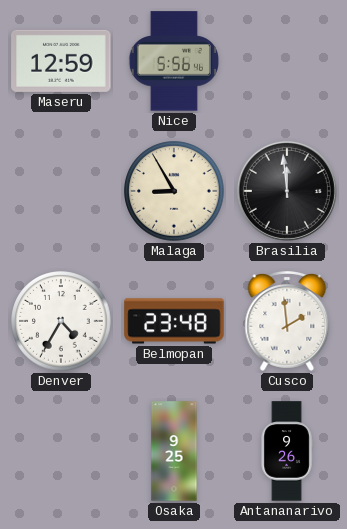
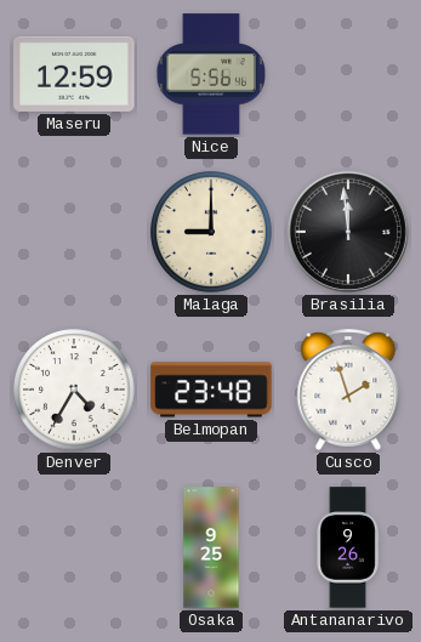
Malaga: 8:55 -> 9:00
Cusco: 1:59 -> 1:57
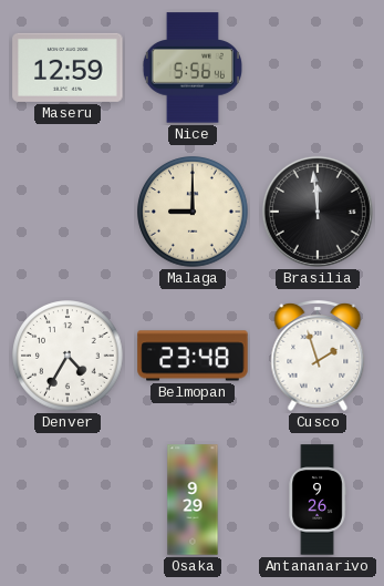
Osaka: 9:25 -> 9:29
